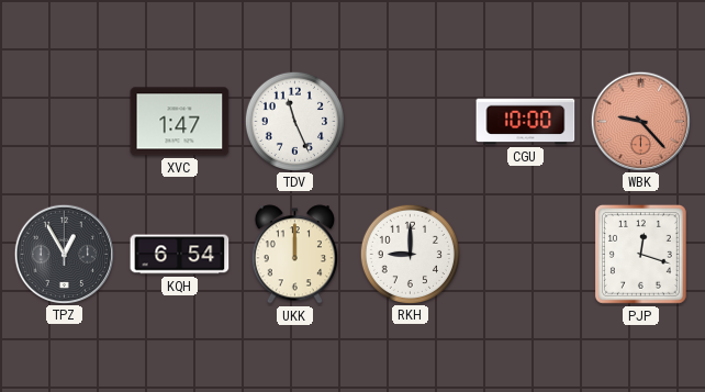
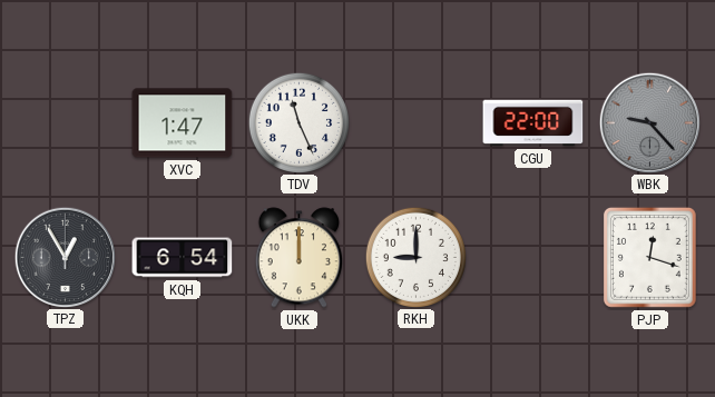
CGU: 10:00 -> 22:00
WBK dial: salmon -> grey
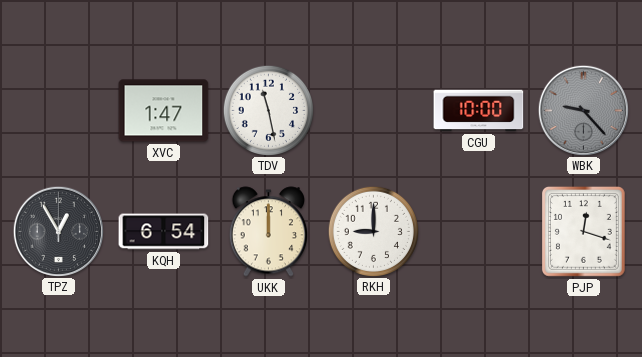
TDV: 11:26 -> 11:28
CGU: 22:00 -> 10:00
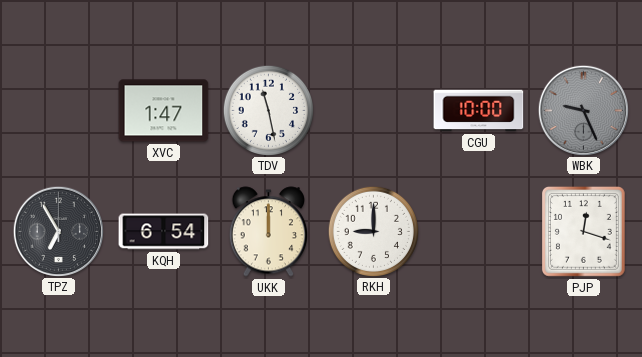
WBK: 9:23 -> 9:26
TPZ: 12:55 -> 6:55
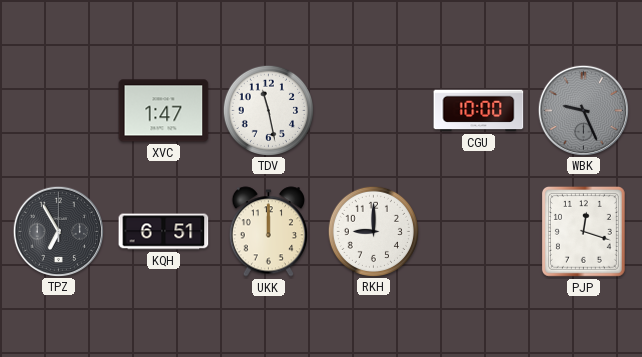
KQH: 6:54 -> 6:51
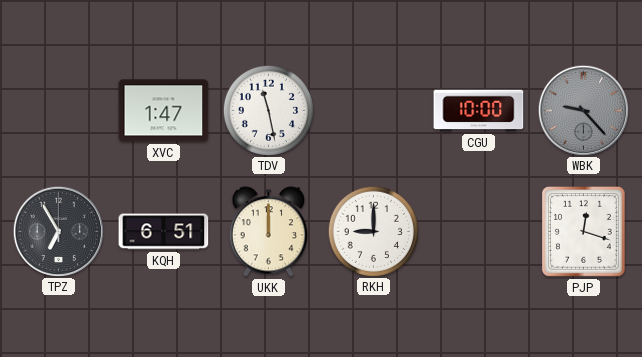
WBK: 9:26 -> 9:23
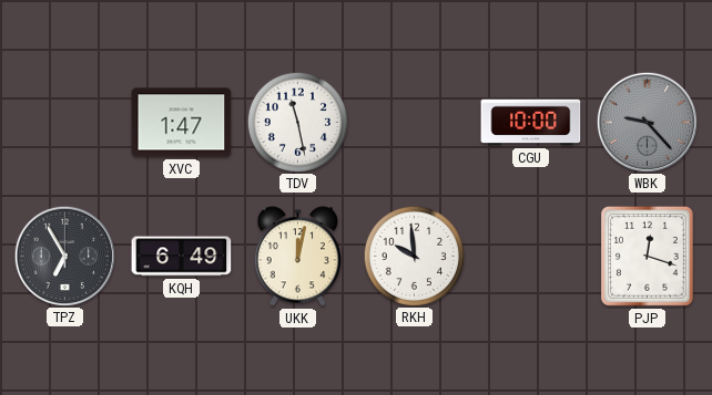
KQH: 6:51 -> 6:49
UKK: 12:00 -> 12:02
RKH: 9:00 -> 9:59
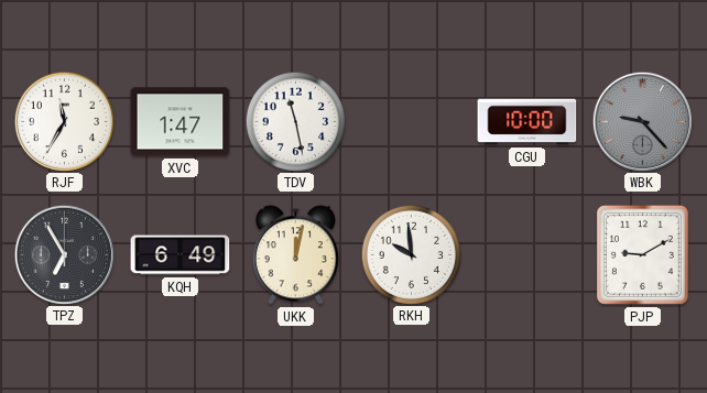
RJF: none -> 11:35
PJP: 12:18 -> 9:10
